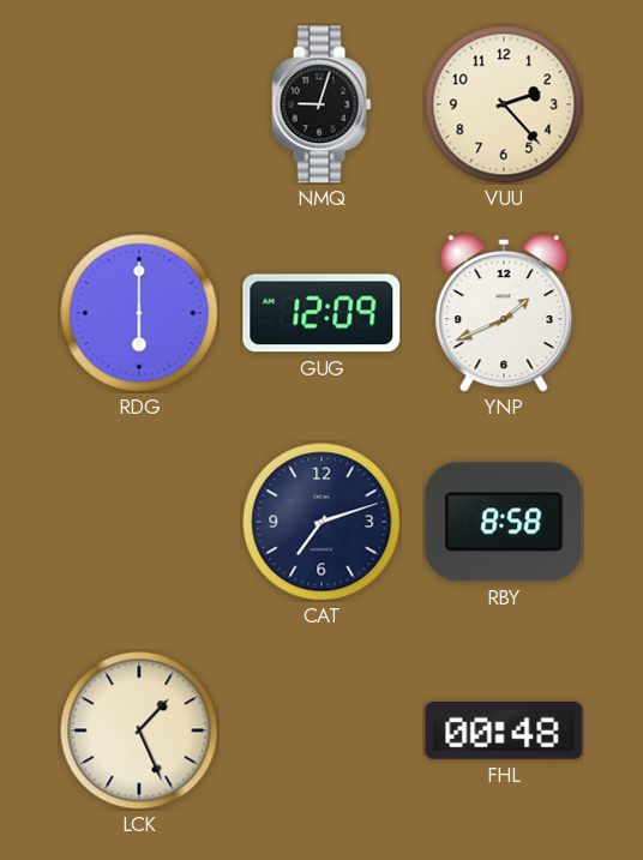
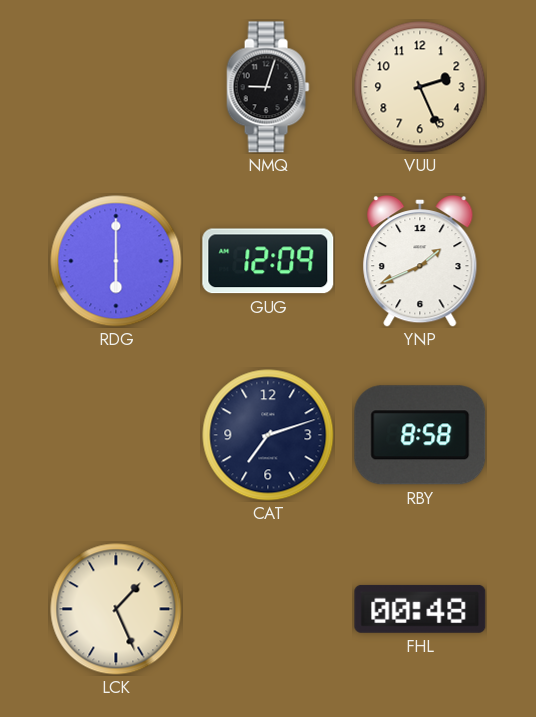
VUU: 2:23 -> 2:26
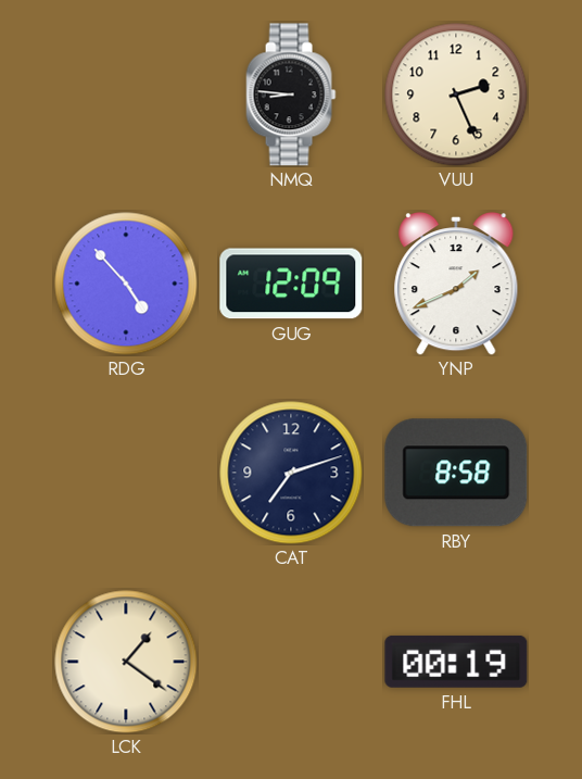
NMQ: 9:03 -> 8:46
RDG: 6:00 -> 4:53
LCK: 1:26 -> 1:21
FHL: 00:48 -> 00:19
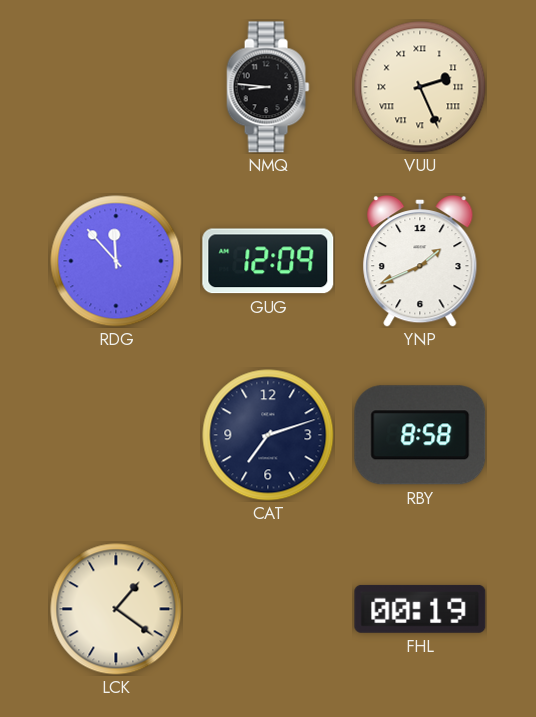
VUU numerals: Arabic -> Roman
RDG: 4:53 -> 11:53
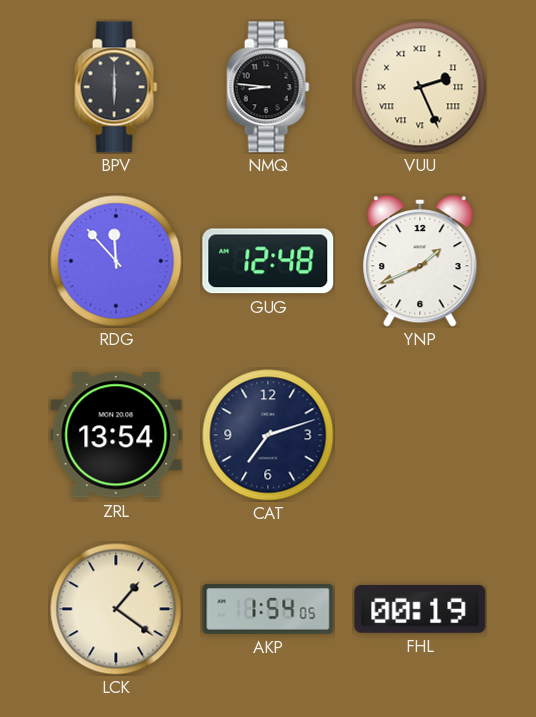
BPV: none -> 6:00
GUG: 12:09 -> 12:48
ZRL: none -> 13:54
RBY: 8:58 -> none
AKP: none -> 1:54
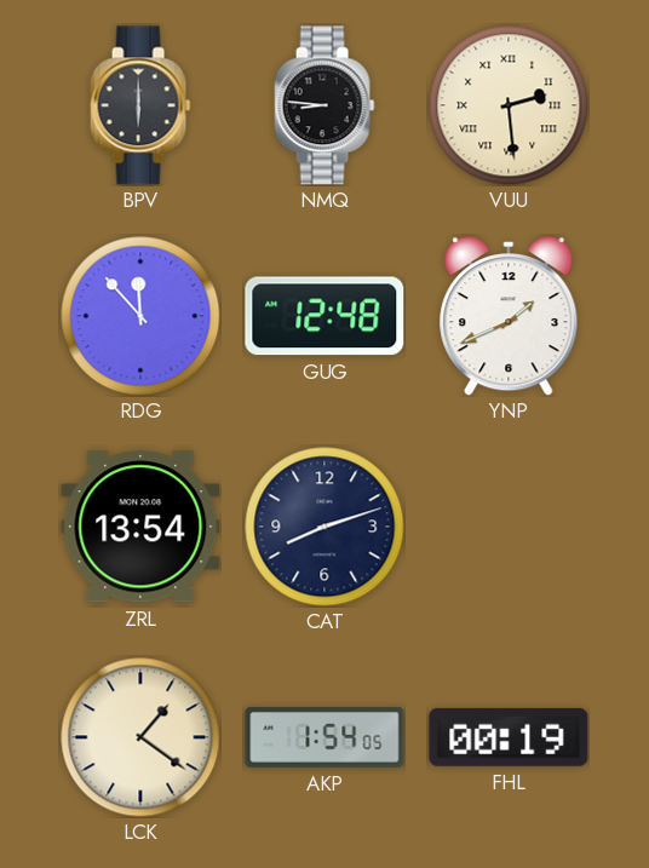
VUU: 2:26 -> 2:29
CAT: 7:12 -> 8:12
